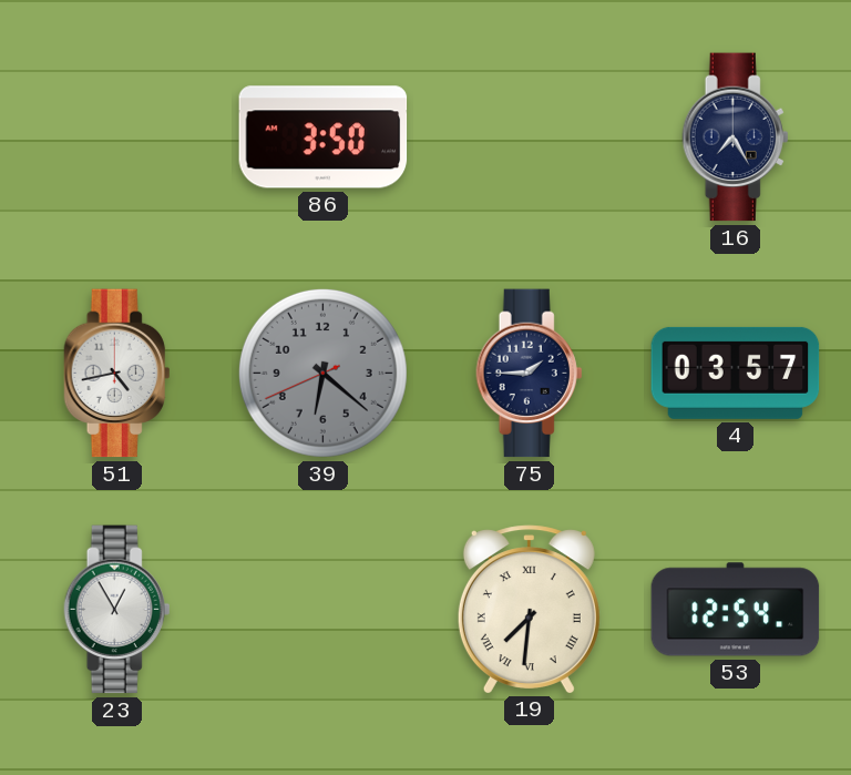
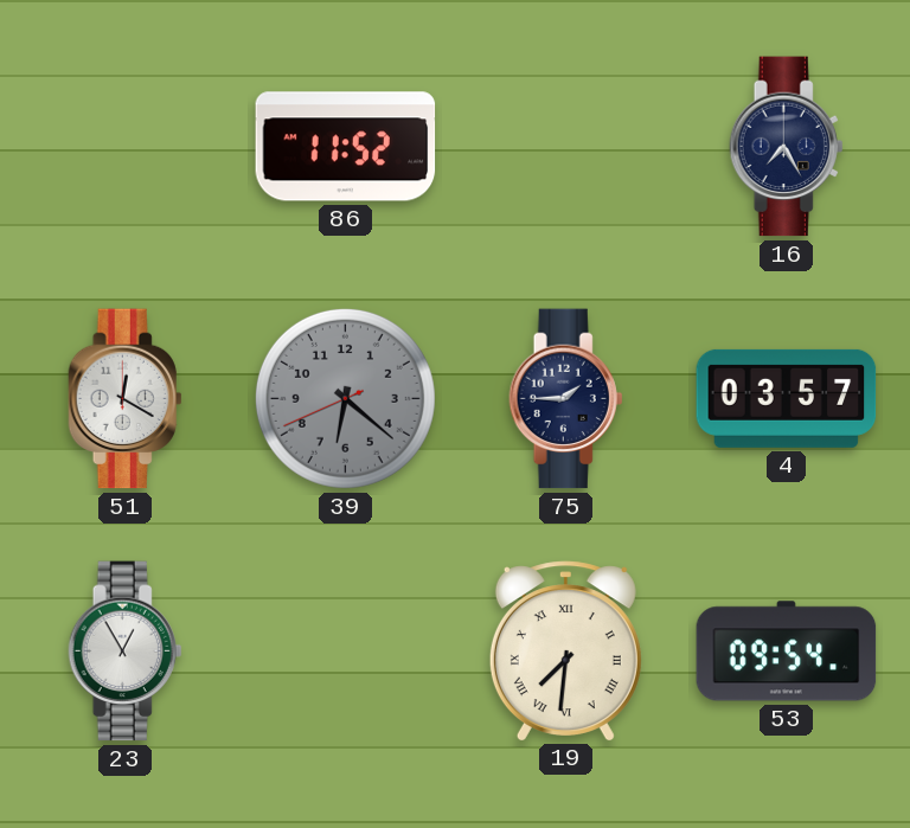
86: 3:50 -> 11:52
51: 4:43 -> 12:20
53: 12:54 -> 09:54
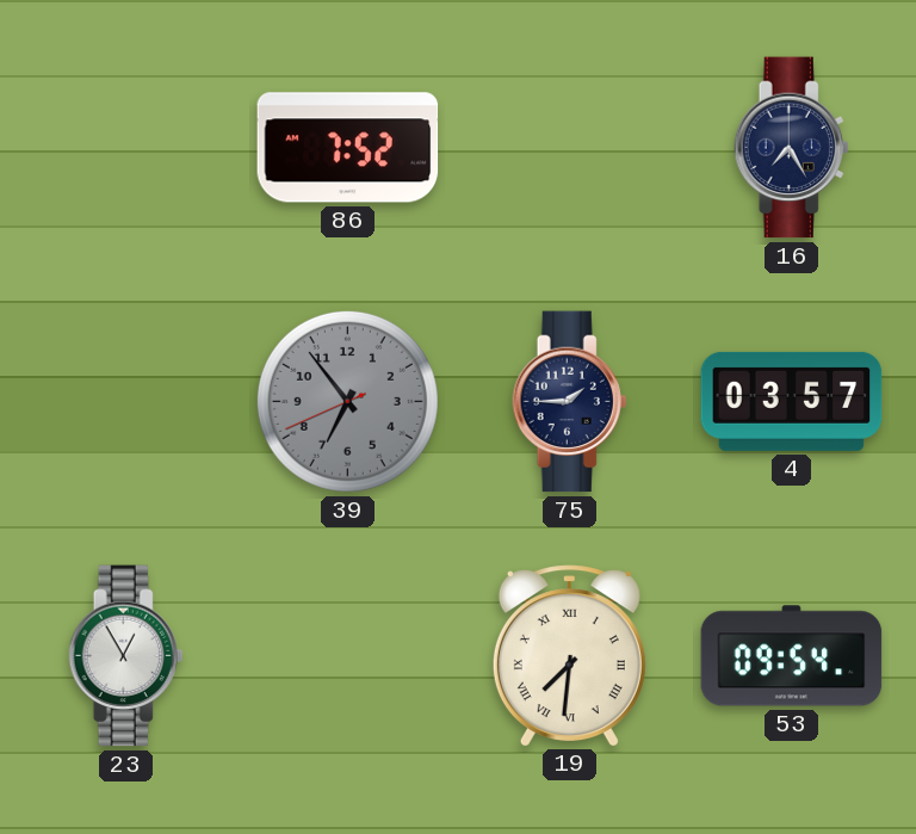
86: 11:52 -> 7:52
51: 12:20 -> none
39: 6:21 -> 6:53
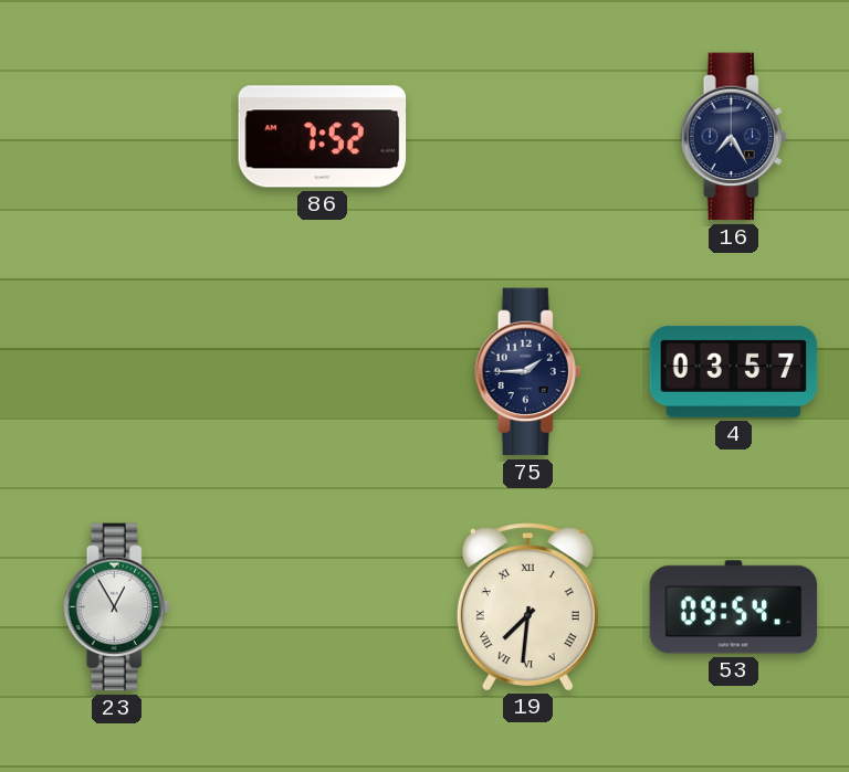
39: 6:53 -> none
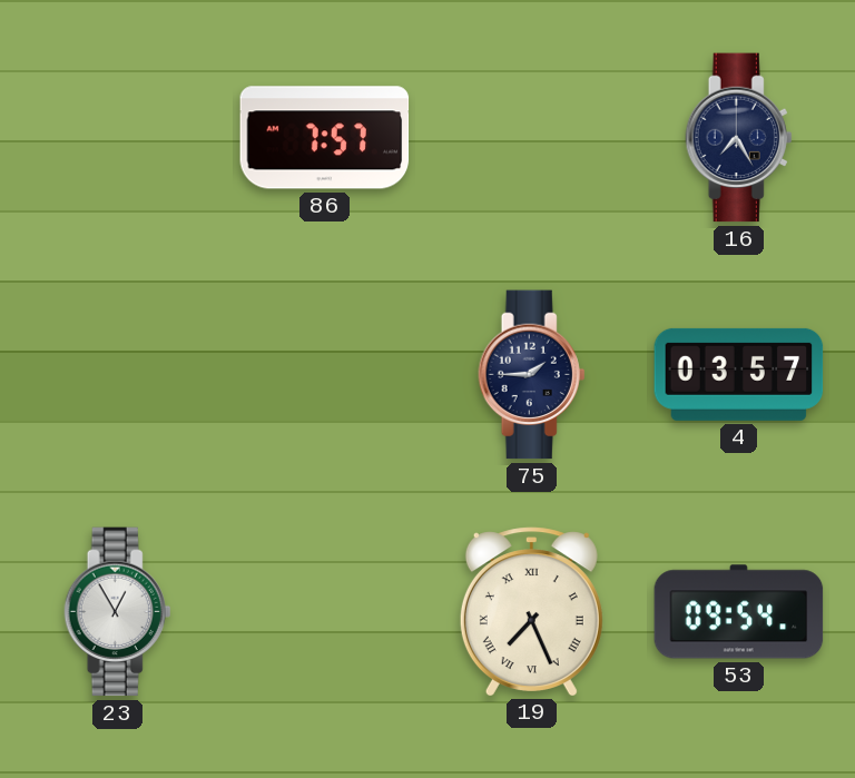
86: 7:52 -> 7:57
19: 7:31 -> 7:26
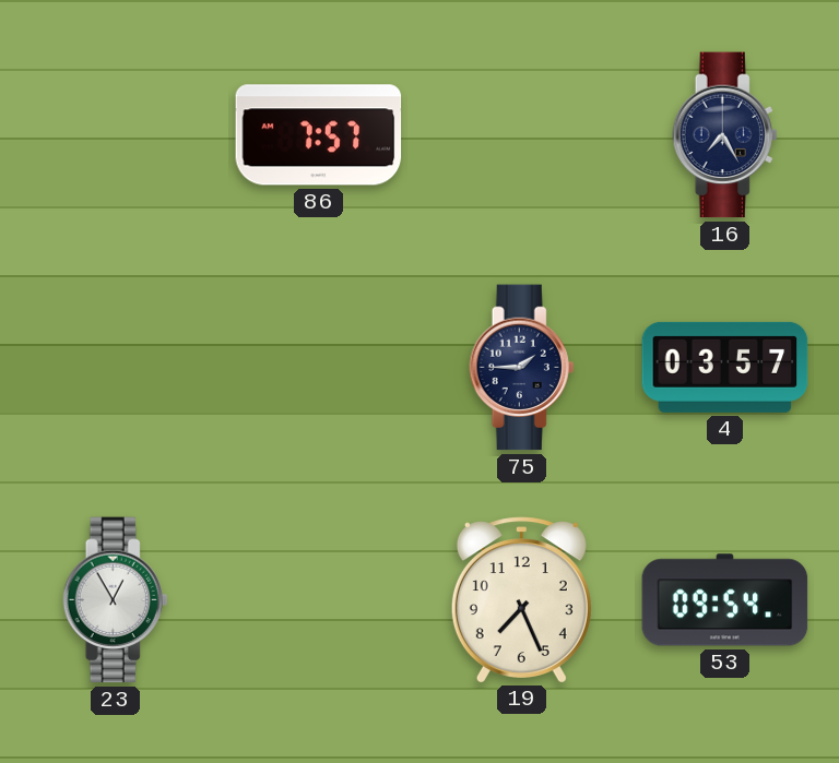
19 numerals: Roman -> Arabic
